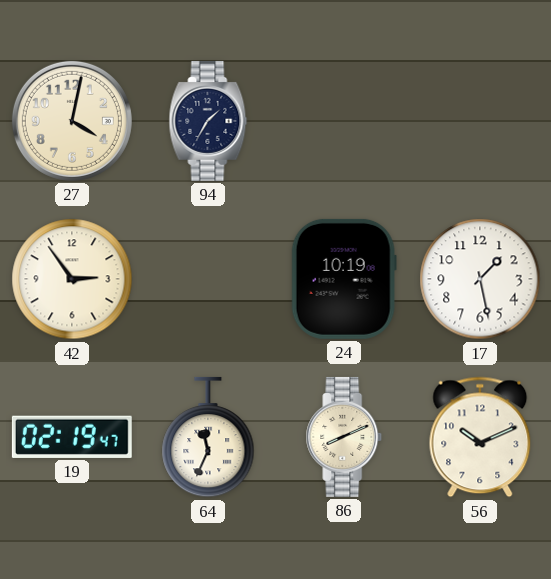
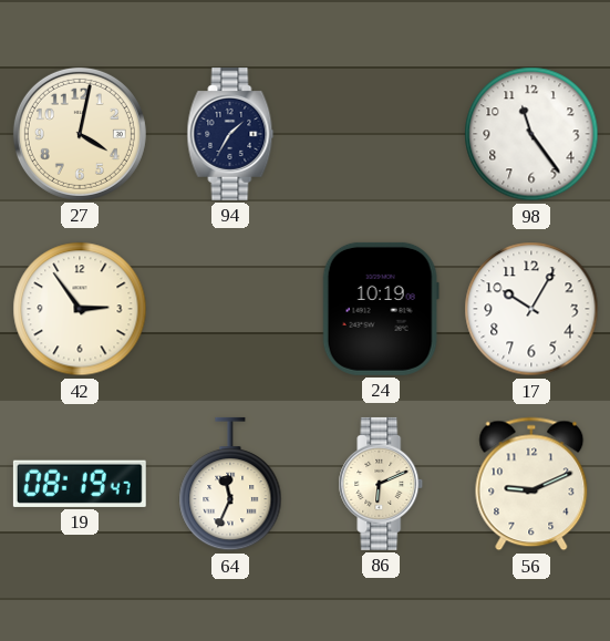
98: none -> 11:24
17: 1:28 -> 10:05
19: 02:19 -> 08:19
86: 8:11 -> 6:11
56: 10:11 -> 9:11
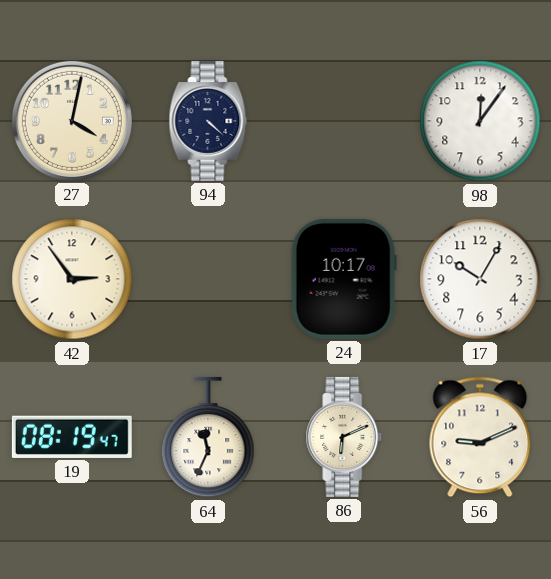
94: 1:35 -> 4:22
98: 11:24 -> 12:06
24: 10:19 -> 10:17
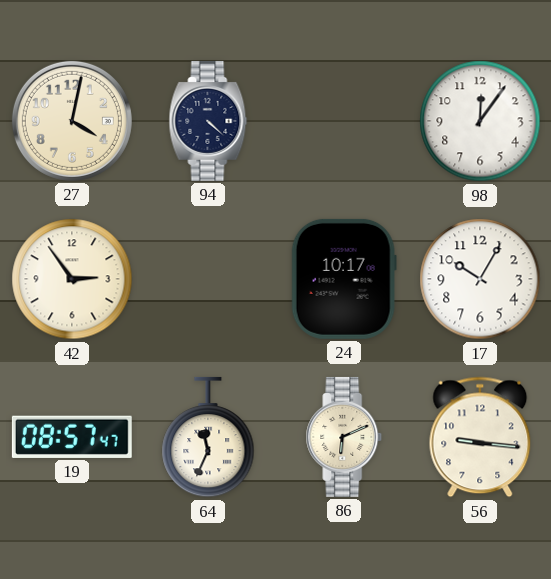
19: 08:19 -> 08:57
56: 9:11 -> 9:16
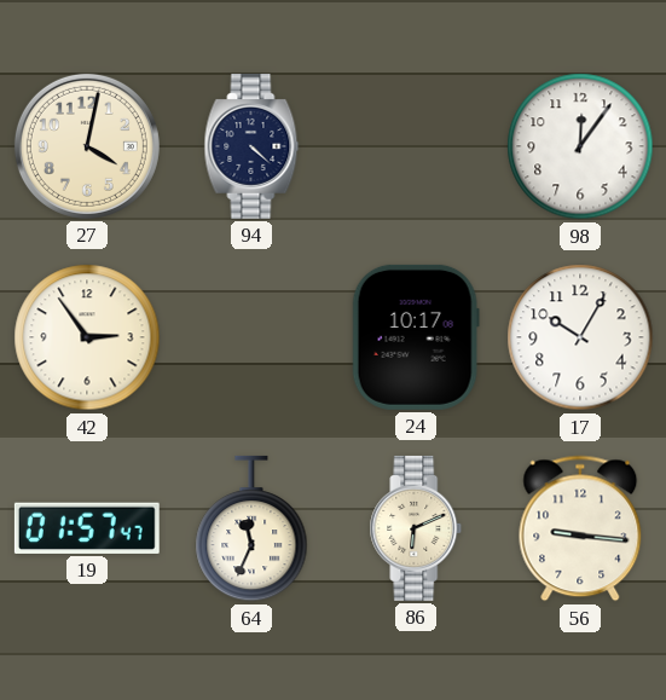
19: 08:57 -> 01:57
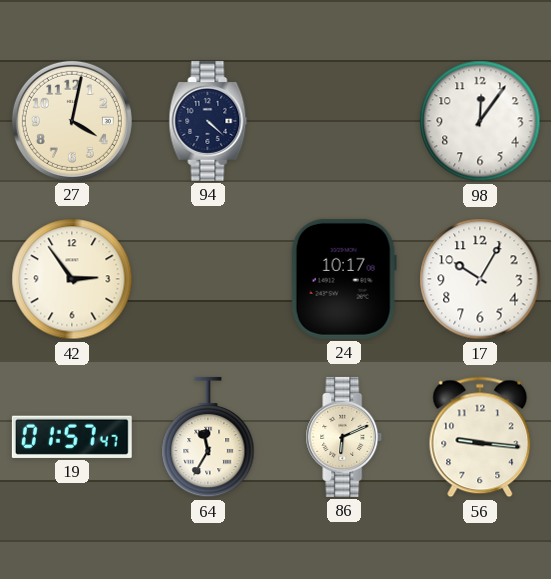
64: 11:34 -> 11:35
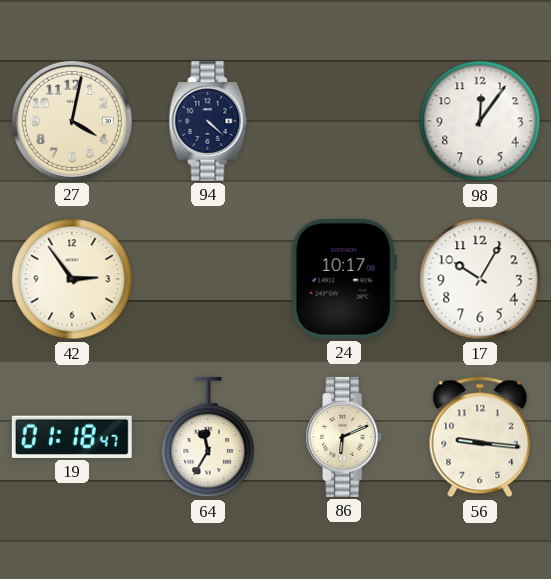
19: 01:57 -> 01:18
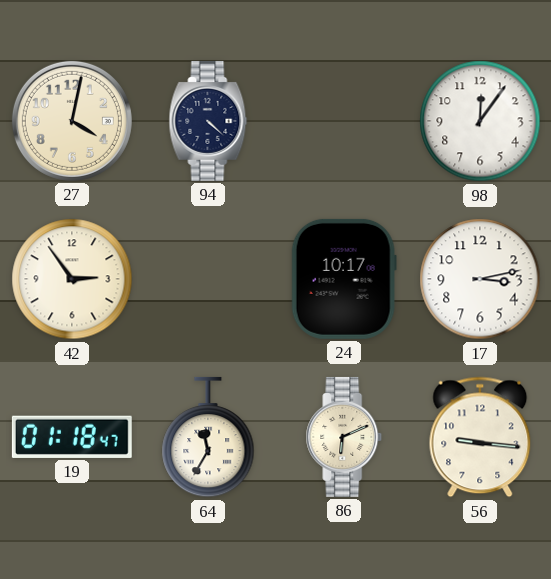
17: 10:05 -> 3:13
